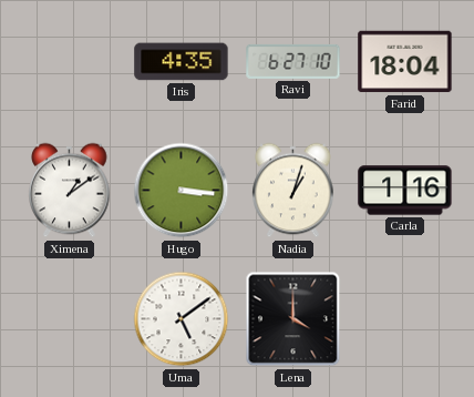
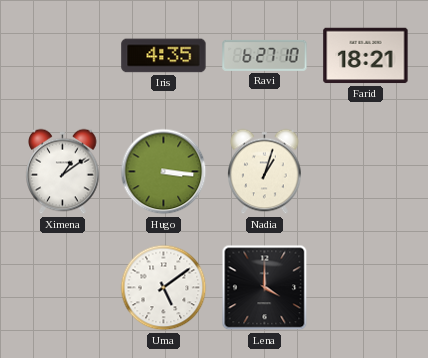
Farid: 18:04 -> 18:21
Carla: 1:16 -> none
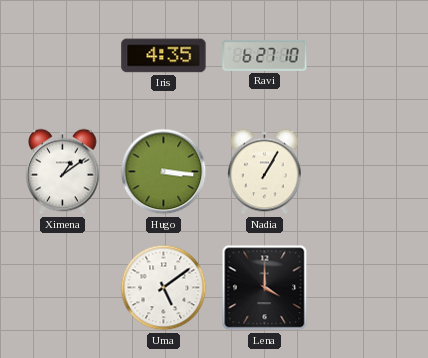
Farid: 18:21 -> none
Nadia: 1:03 -> 1:05
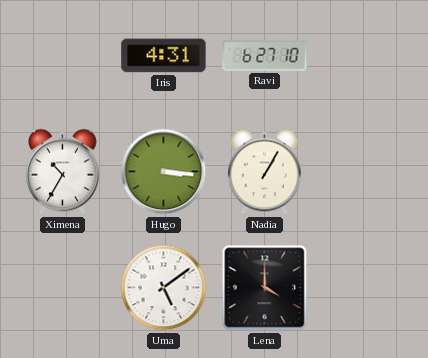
Iris: 4:35 -> 4:31
Ximena: 1:09 -> 10:35
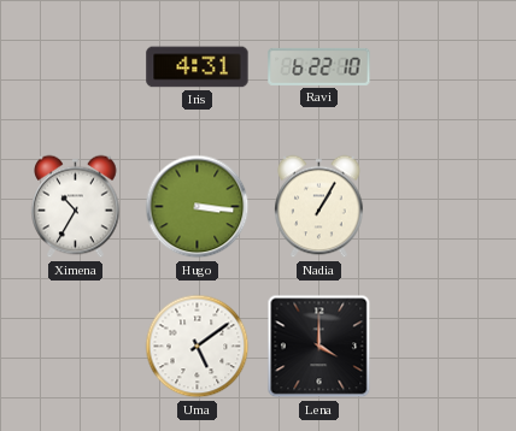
Ravi: 6:27 -> 6:22
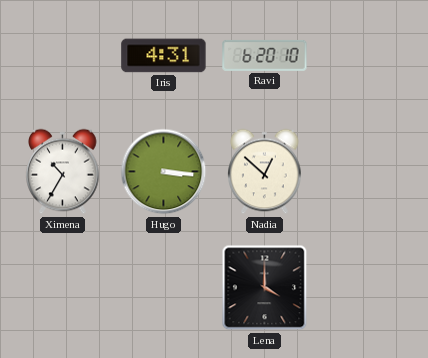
Ravi: 6:22 -> 6:20
Nadia: 1:05 -> 12:52
Uma: 5:09 -> none
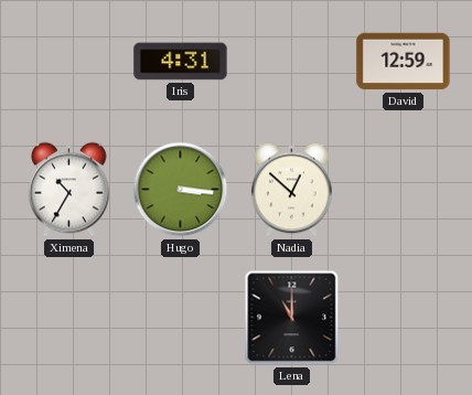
Ravi: 6:20 -> none
David: none -> 12:59
Lena: 4:00 -> 11:00
